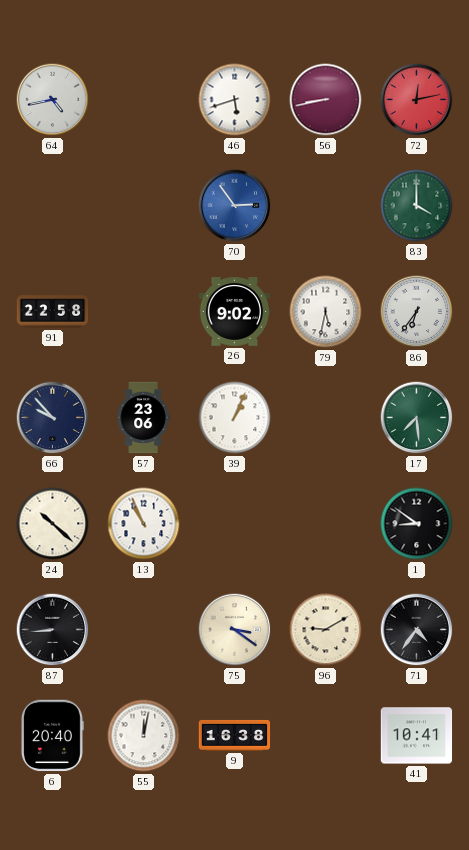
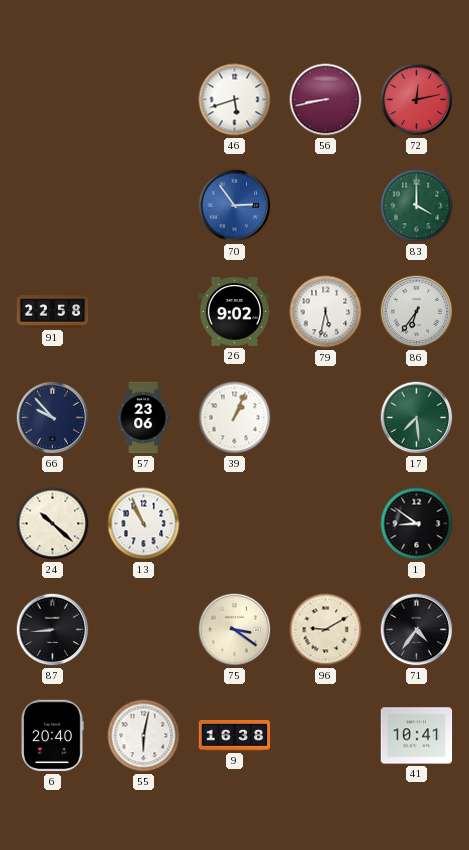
64: 4:43 -> none
55: 12:02 -> 6:02
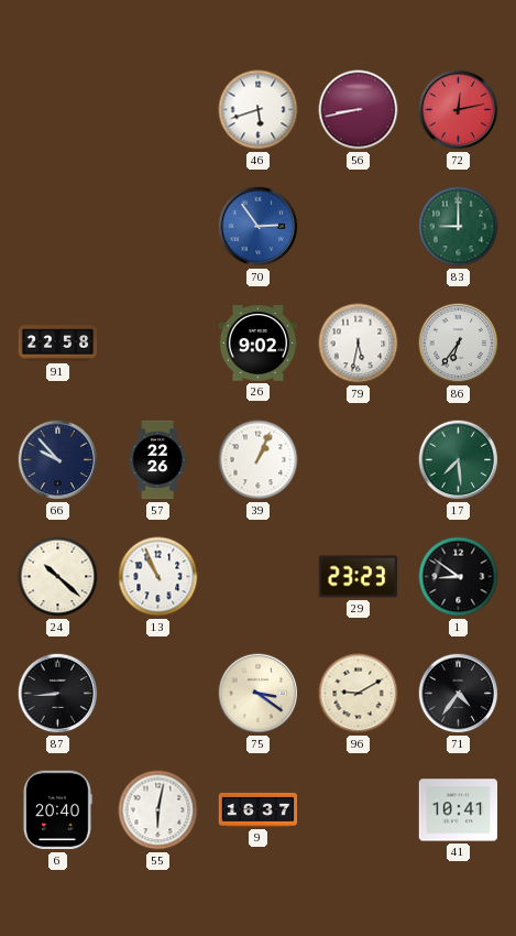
83: 4:00 -> 9:00
57: 23:06 -> 22:26
29: none -> 23:23
9: 16:38 -> 16:37
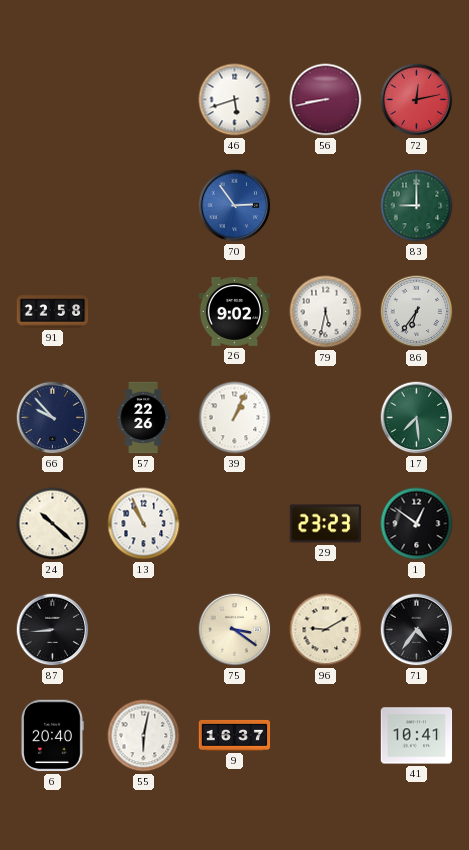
1: 8:51 -> 12:51
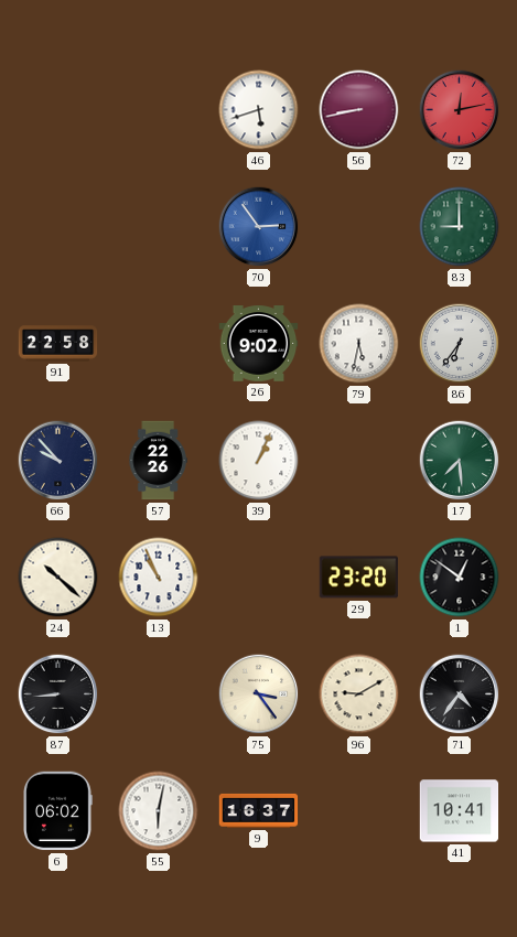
29: 23:23 -> 23:20
75: 3:21 -> 3:24
6: 20:40 -> 06:02
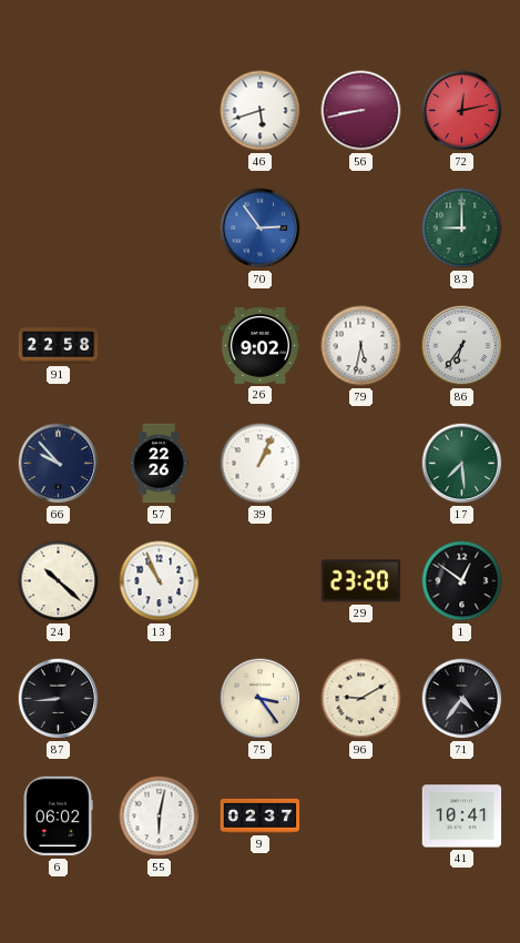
9: 16:37 -> 02:37
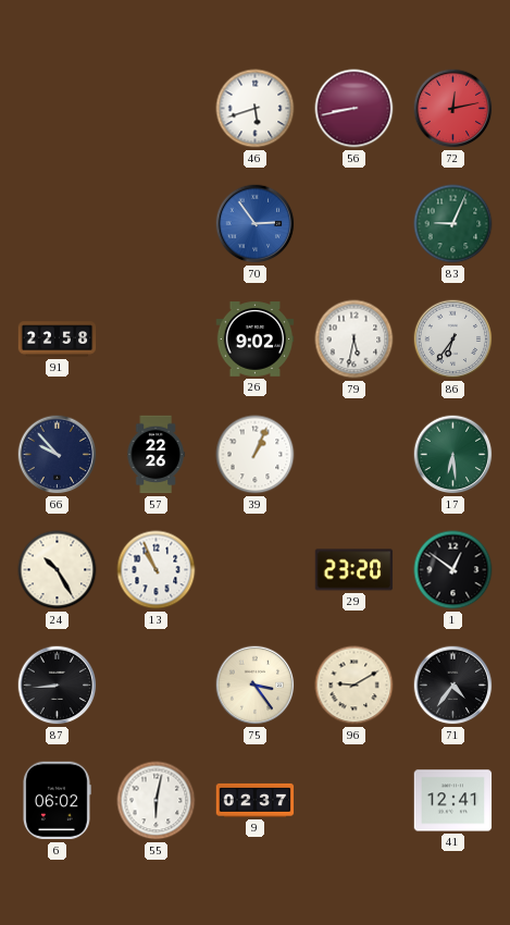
83: 9:00 -> 9:04
17: 7:29 -> 6:29
24: 10:22 -> 10:25
41: 10:41 -> 12:41
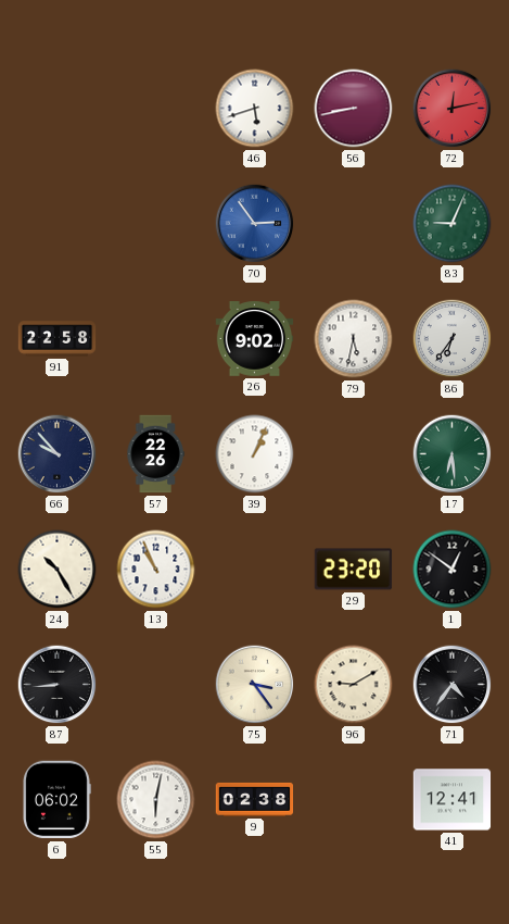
9: 02:37 -> 02:38
